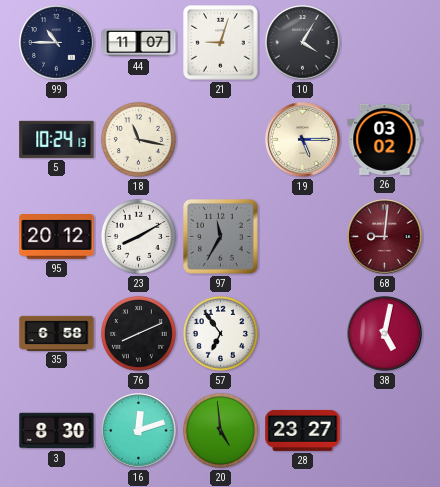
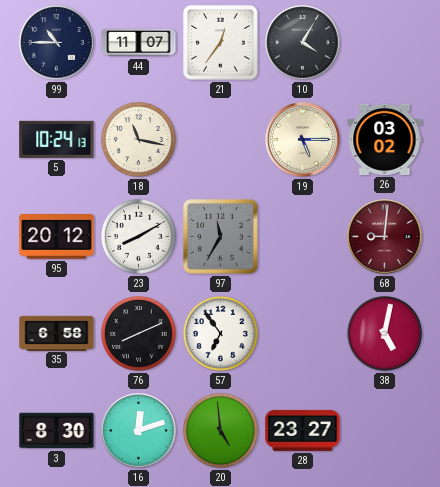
21: 9:03 -> 12:36
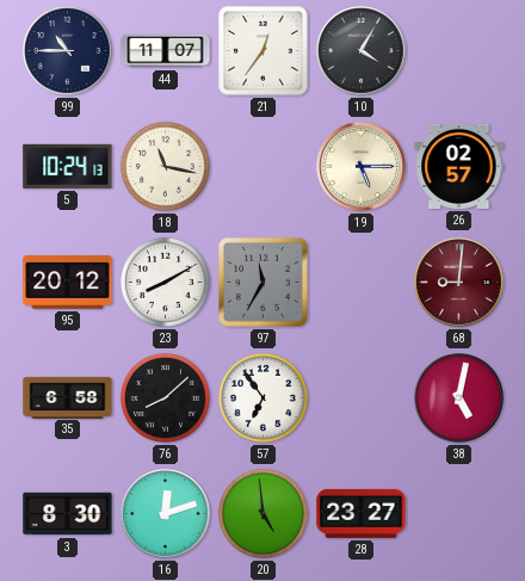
26: 03:02 -> 02:57
76: 8:11 -> 8:08
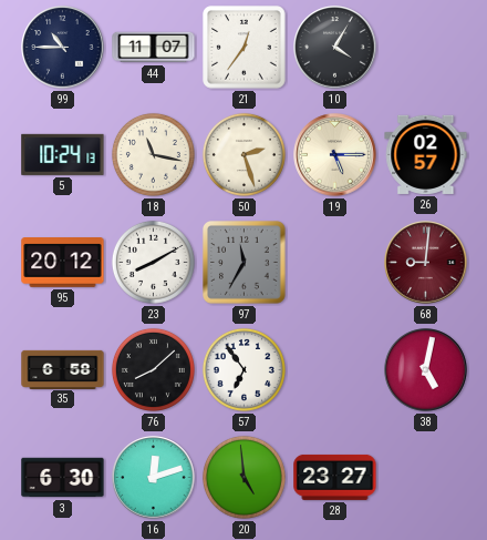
50: none -> 2:27
3: 8:30 -> 6:30
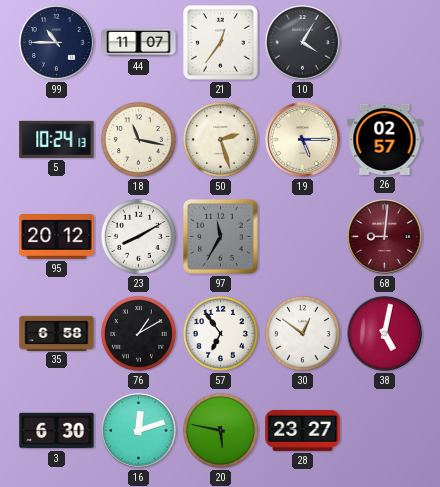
76: 8:08 -> 1:10
30: none -> 12:51
20: 4:59 -> 5:47
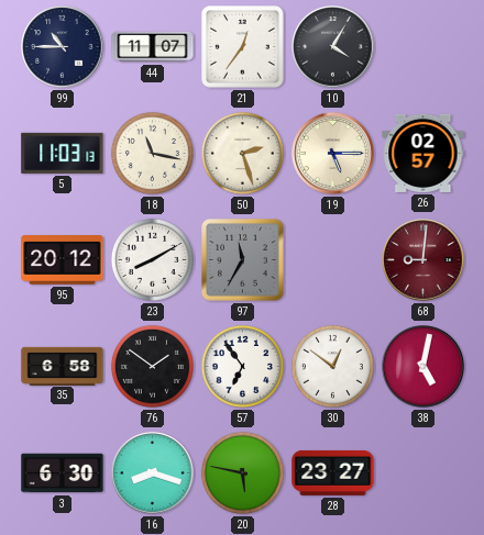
5: 10:24 -> 11:03
76: 1:10 -> 1:51
16: 12:12 -> 8:18
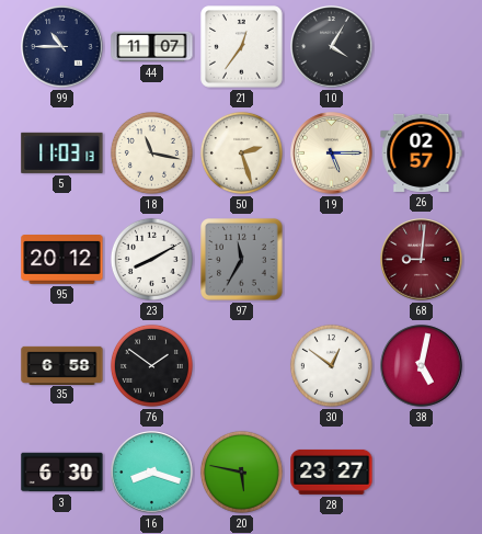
57: 6:54 -> none
